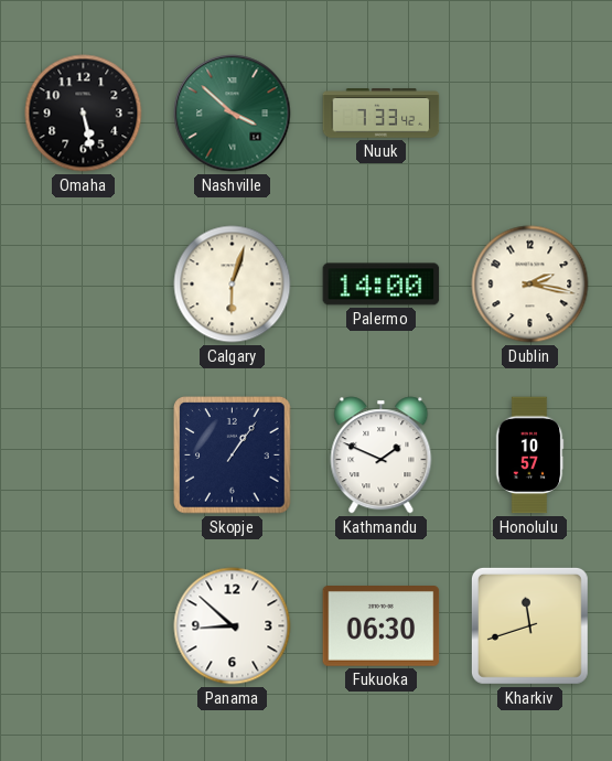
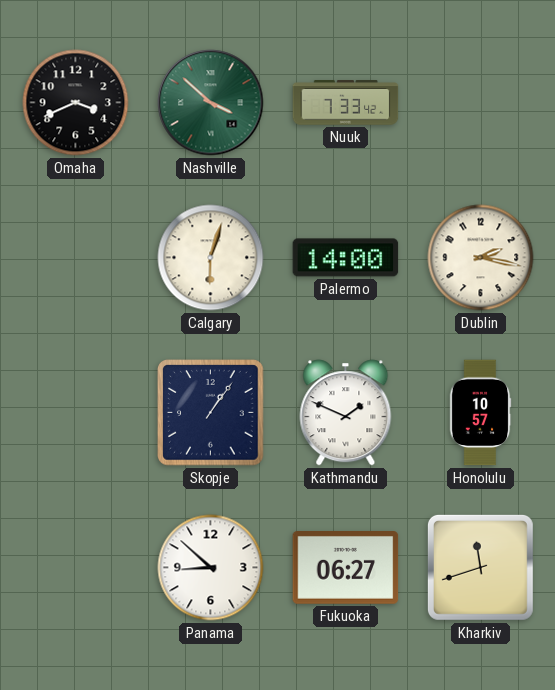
Omaha: 5:28 -> 3:41
Fukuoka: 06:30 -> 06:27
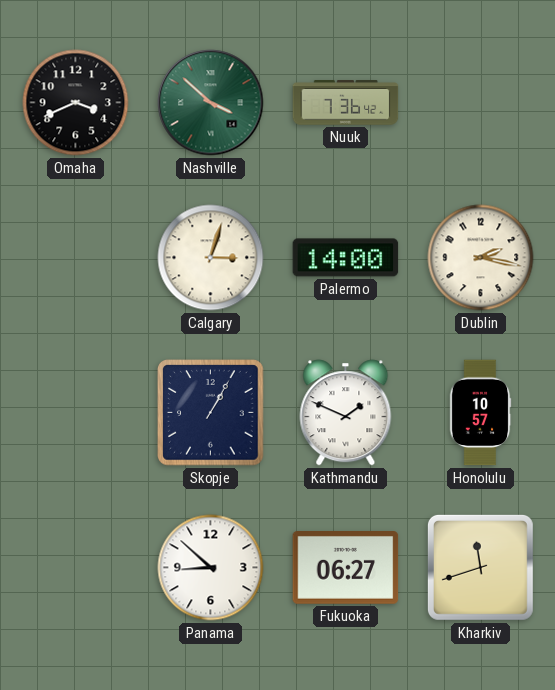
Nuuk: 7:33 -> 7:36
Calgary: 6:03 -> 3:03
Skopje: 1:06 -> 1:05
